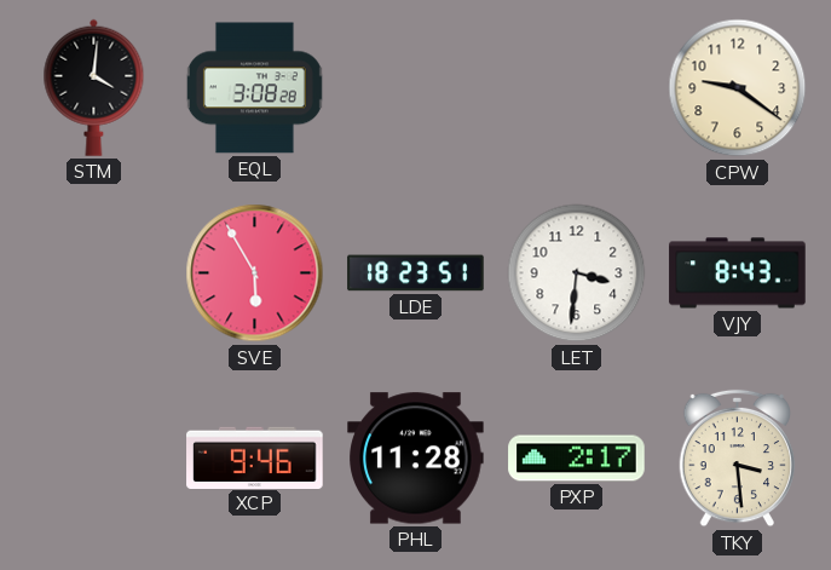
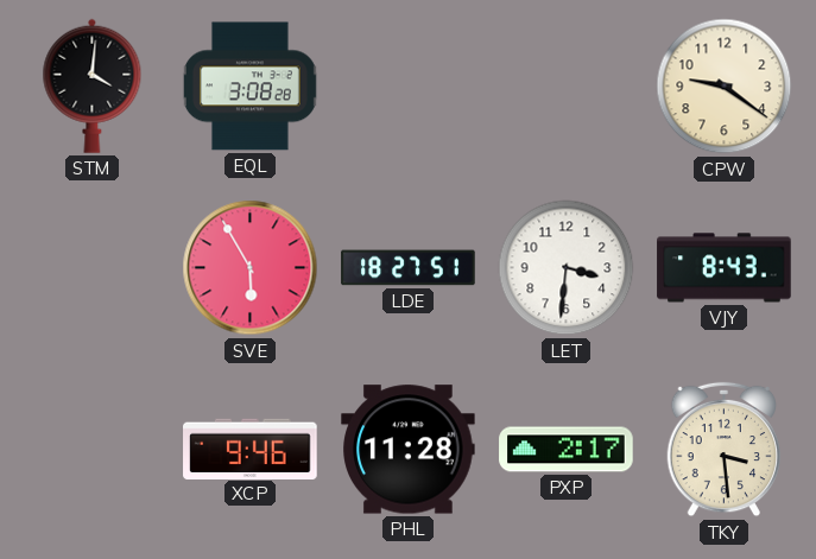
LDE: 18:23 -> 18:27
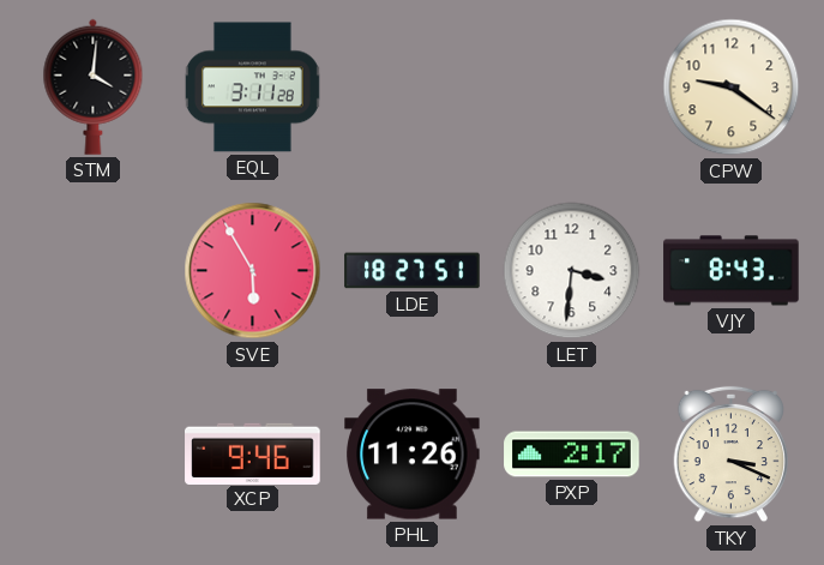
EQL: 3:08 -> 3:11
PHL: 11:28 -> 11:26
TKY: 3:29 -> 3:19
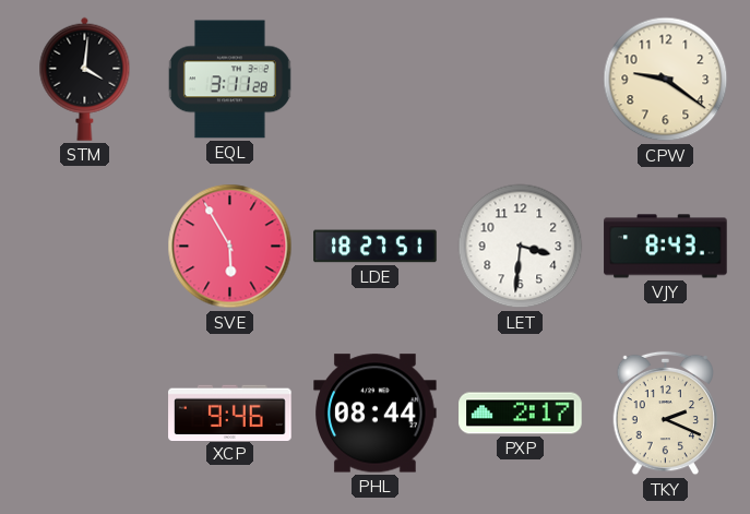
PHL: 11:26 -> 08:44
TKY: 3:19 -> 2:19
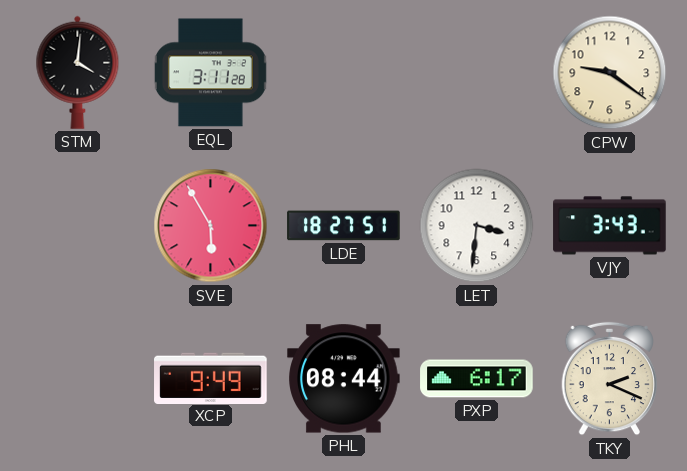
VJY: 8:43 -> 3:43
XCP: 9:46 -> 9:49
PXP: 2:17 -> 6:17
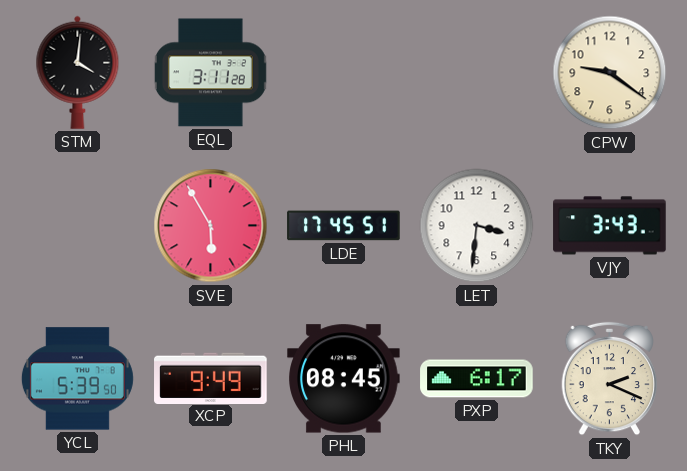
LDE: 18:27 -> 17:45
YCL: none -> 5:39
PHL: 08:44 -> 08:45
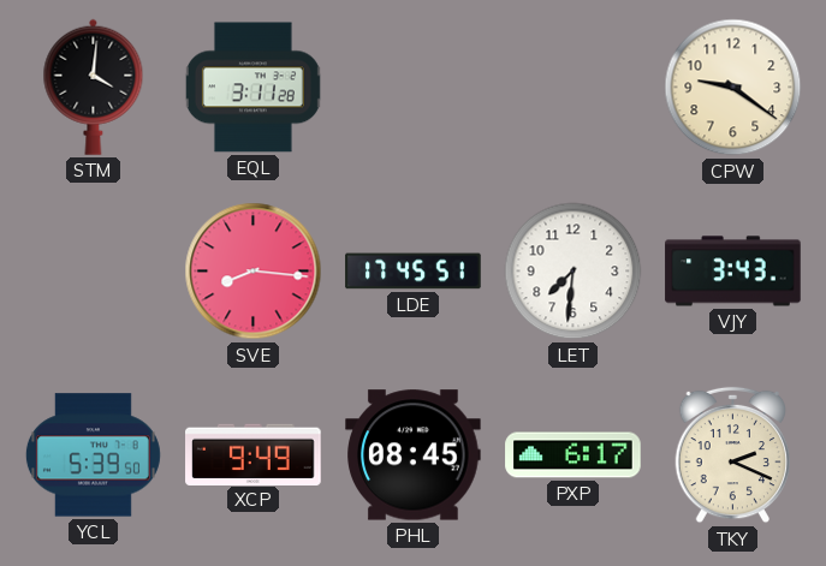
SVE: 5:55 -> 8:16
LET: 3:31 -> 7:31
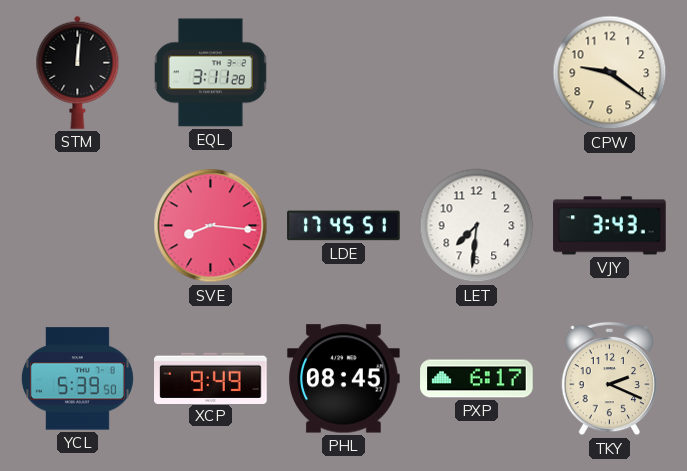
STM: 4:01 -> 12:01
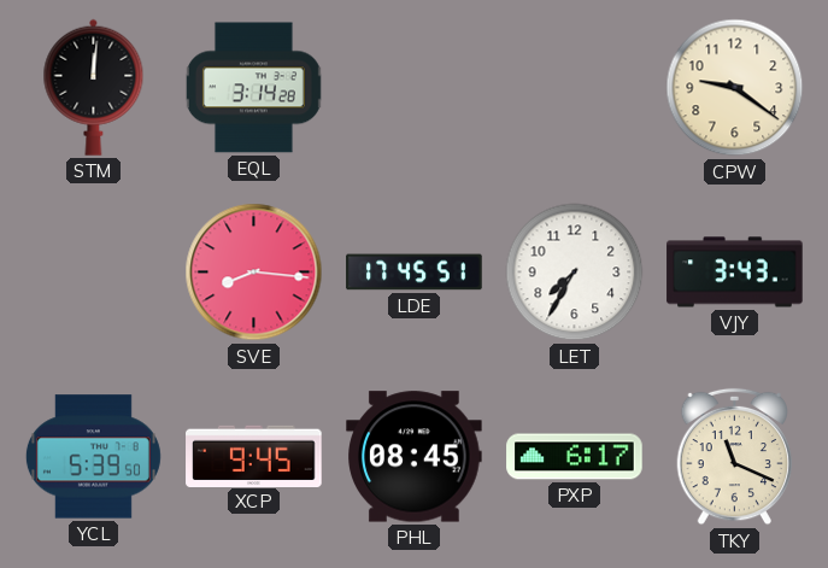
EQL: 3:11 -> 3:14
LET: 7:31 -> 7:35
XCP: 9:49 -> 9:45
TKY: 2:19 -> 11:19
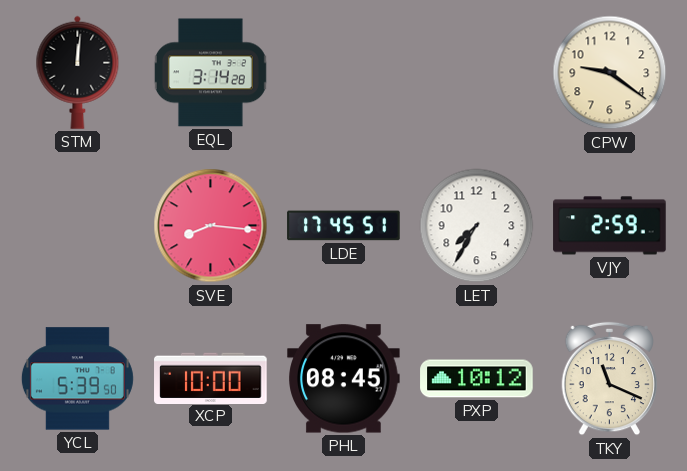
VJY: 3:43 -> 2:59
XCP: 9:45 -> 10:00
PXP: 6:17 -> 10:12
